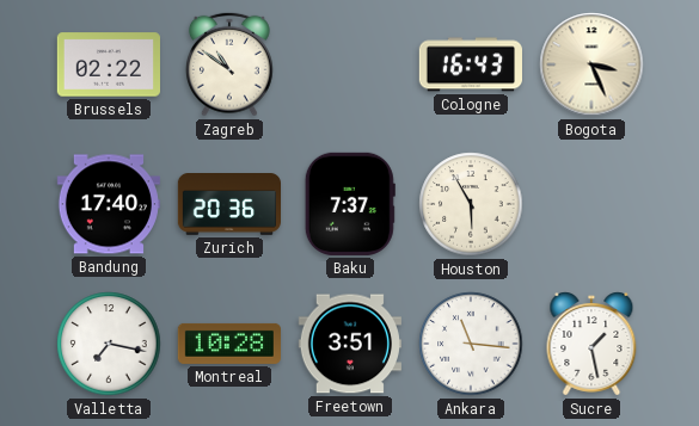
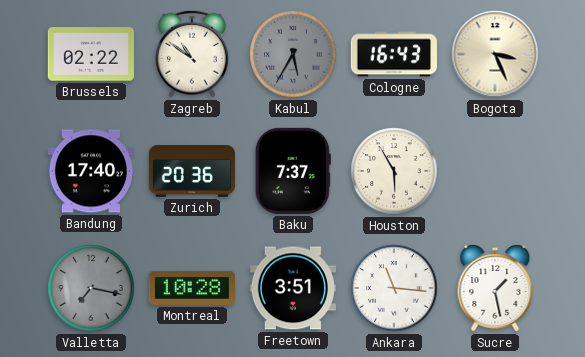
Kabul: none -> 5:35
Valletta dial: white -> grey
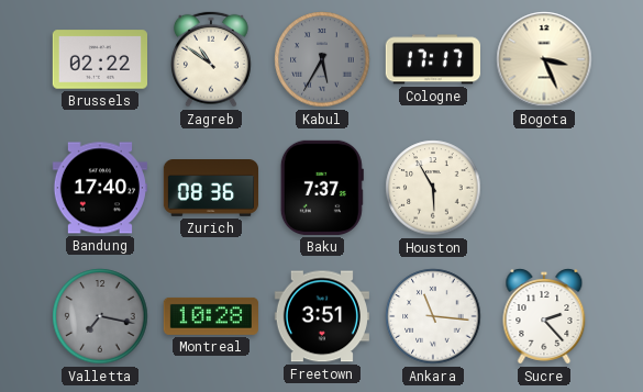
Cologne: 16:43 -> 17:17
Zurich: 20:36 -> 08:36
Sucre: 1:28 -> 2:23
